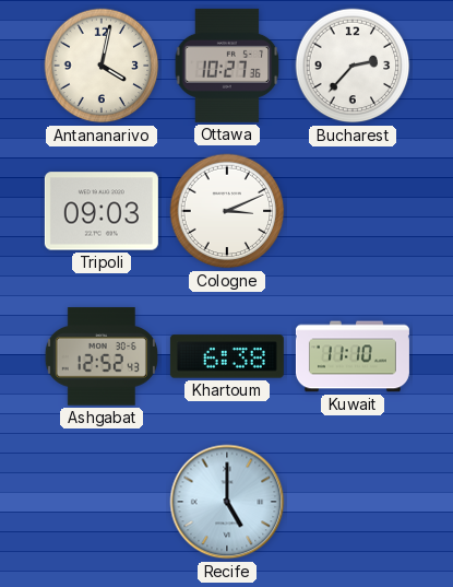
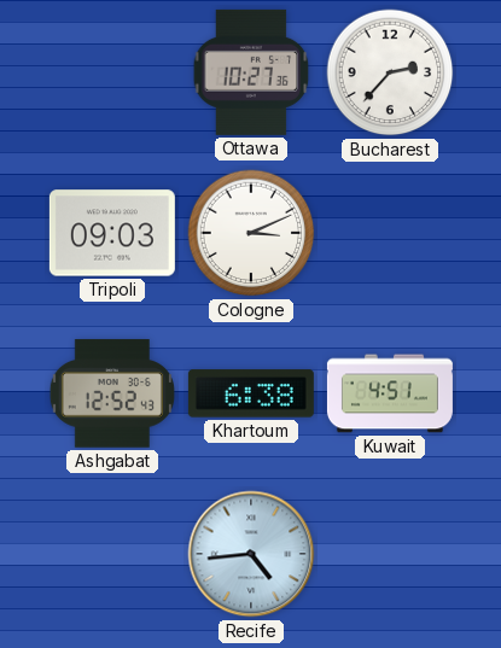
Antananarivo: 4:02 -> none
Kuwait: 11:10 -> 4:51
Recife: 5:00 -> 4:44
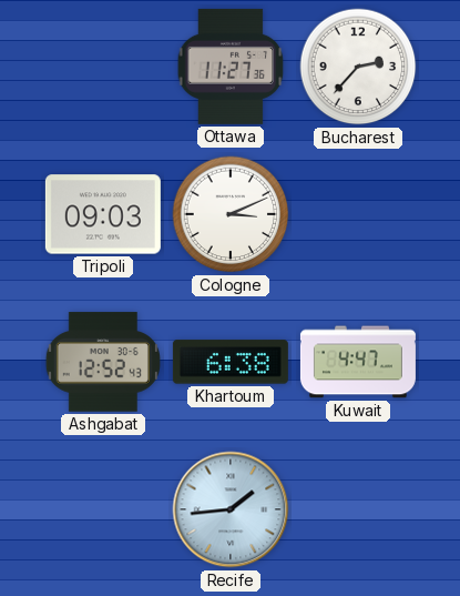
Ottawa: 10:27 -> 11:27
Kuwait: 4:51 -> 4:47
Recife: 4:44 -> 1:44
